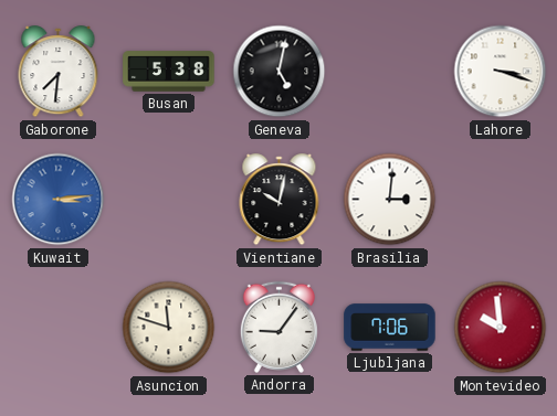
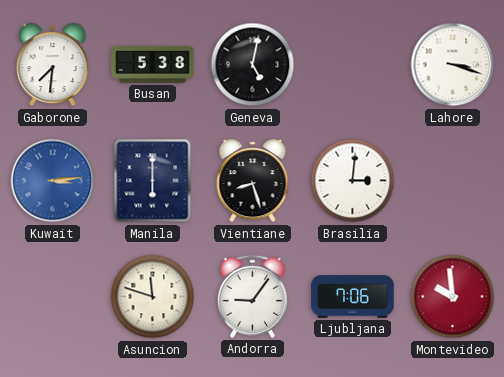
Manila: none -> 6:00
Vientiane: 10:02 -> 8:27
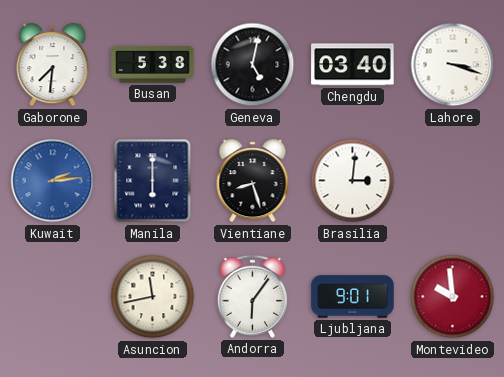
Chengdu: none -> 03:40
Kuwait: 3:14 -> 2:14
Asuncion: 11:48 -> 11:43
Andorra: 9:06 -> 6:06
Ljubljana: 7:06 -> 9:01
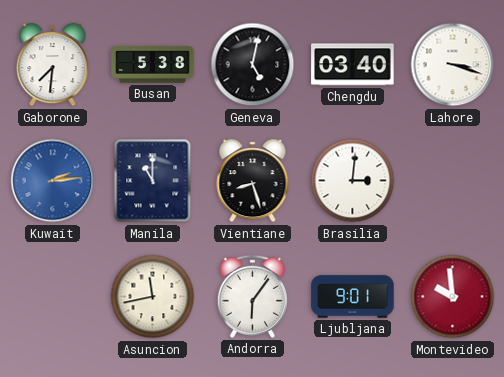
Manila: 6:00 -> 11:00
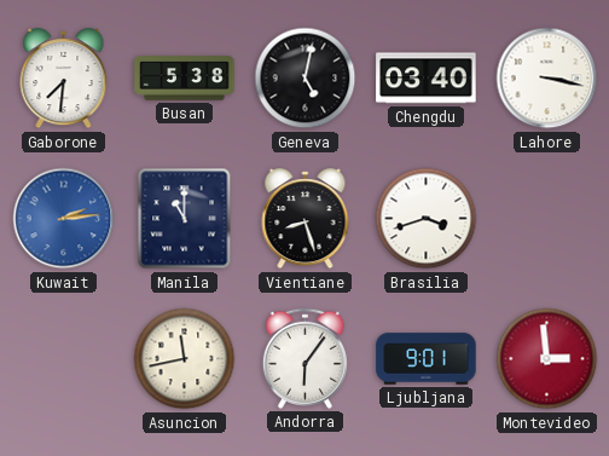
Lahore: 3:18 -> 3:17
Brasilia: 3:01 -> 3:42
Montevideo: 9:59 -> 2:59
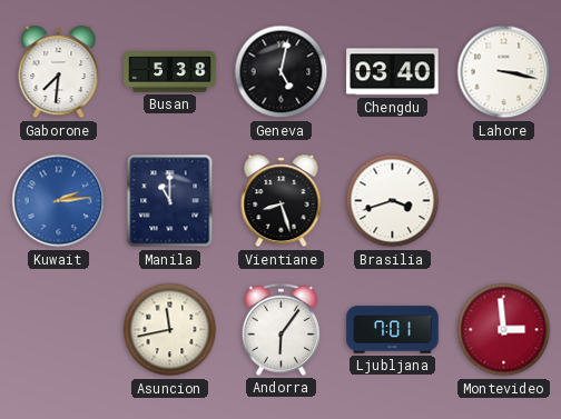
Ljubljana: 9:01 -> 7:01
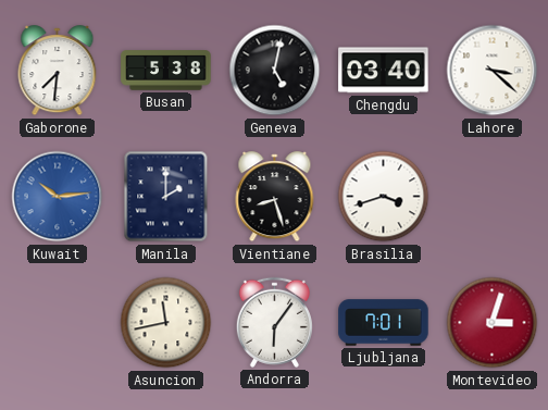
Lahore: 3:17 -> 3:22
Kuwait: 2:14 -> 10:14
Manila: 11:00 -> 2:00
Montevideo: 2:59 -> 3:03
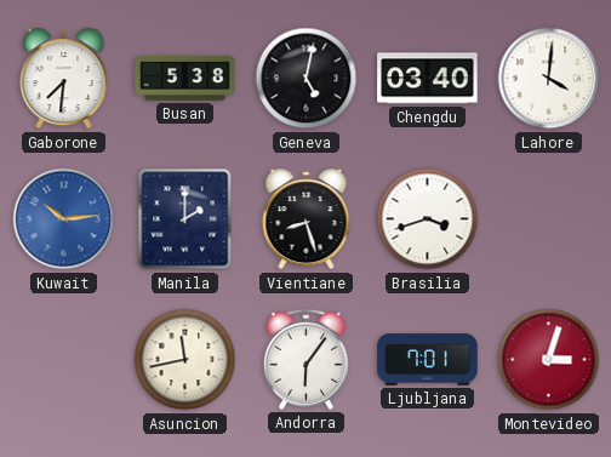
Lahore: 3:22 -> 4:01
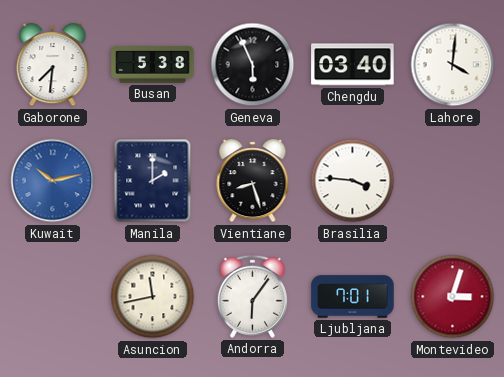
Geneva: 5:02 -> 5:56
Kuwait: 10:14 -> 10:13
Brasilia: 3:42 -> 3:46
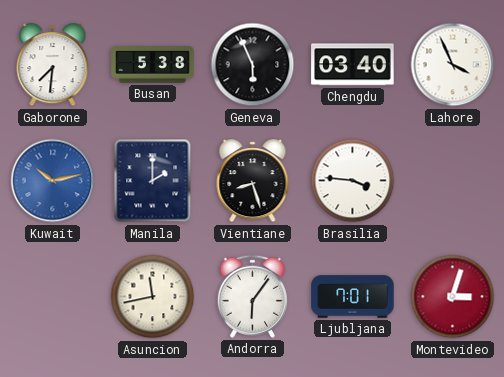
Lahore: 4:01 -> 3:56
